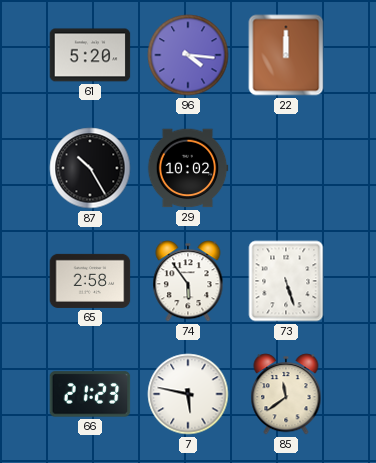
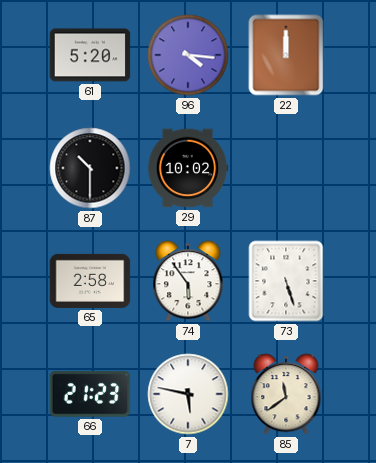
87: 10:25 -> 10:30
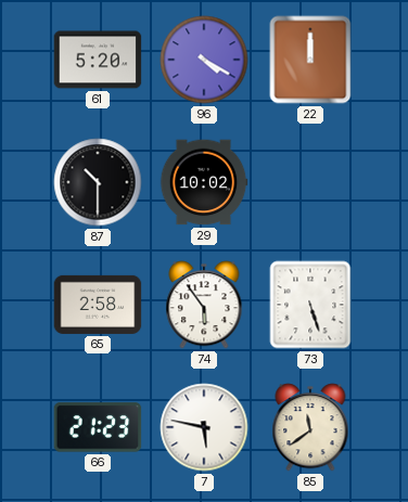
96: 4:16 -> 4:20
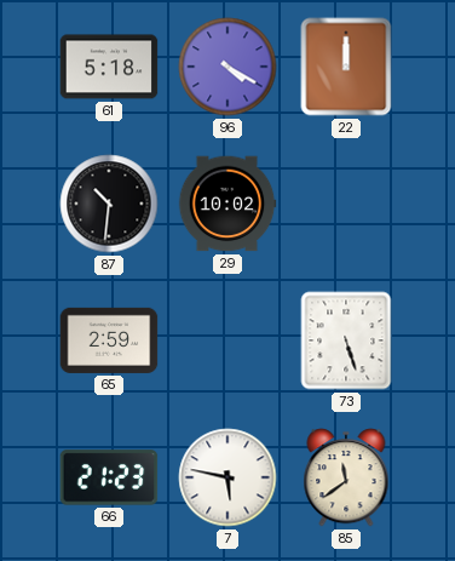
61: 5:20 -> 5:18
87: 10:30 -> 10:31
65: 2:58 -> 2:59
74: 5:54 -> none
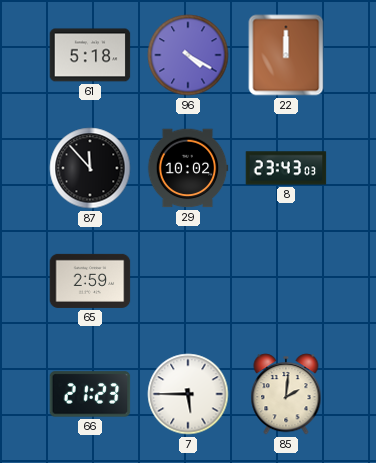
87: 10:31 -> 11:53
8: none -> 23:43
73: 5:27 -> none
7: 5:47 -> 5:45
85: 11:39 -> 2:01
